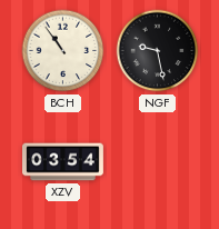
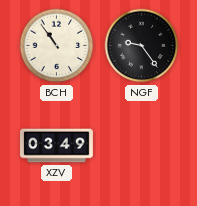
NGF: 9:28 -> 9:24
XZV: 03:54 -> 03:49
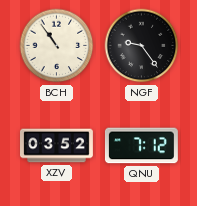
XZV: 03:49 -> 03:52
QNU: none -> 7:12
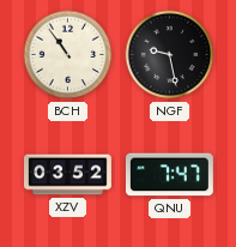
NGF: 9:24 -> 9:28
QNU: 7:12 -> 7:47
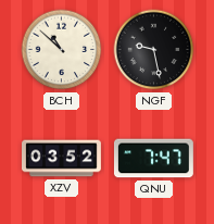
BCH: 10:54 -> 10:52
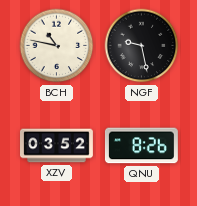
BCH: 10:52 -> 10:47
QNU: 7:47 -> 8:26
